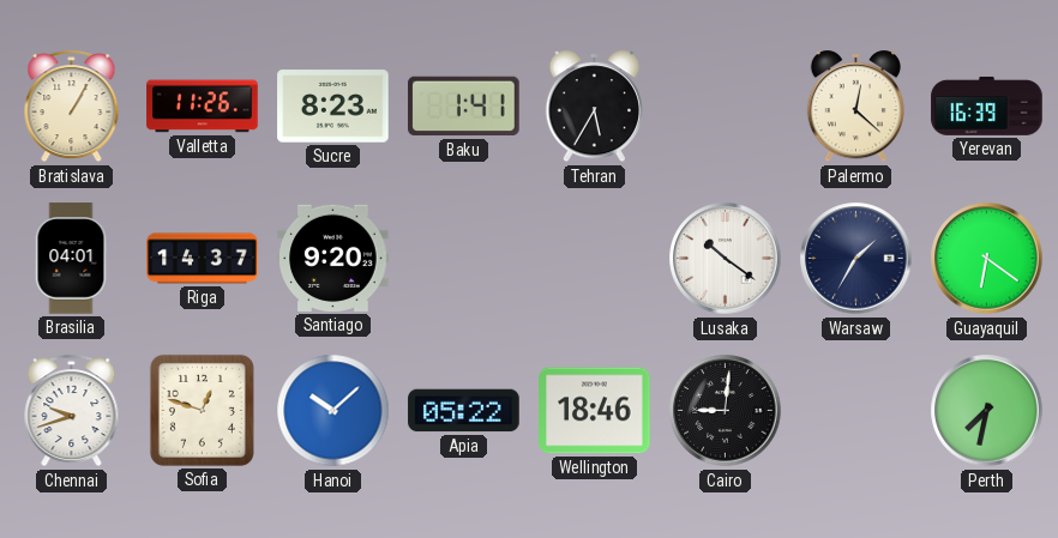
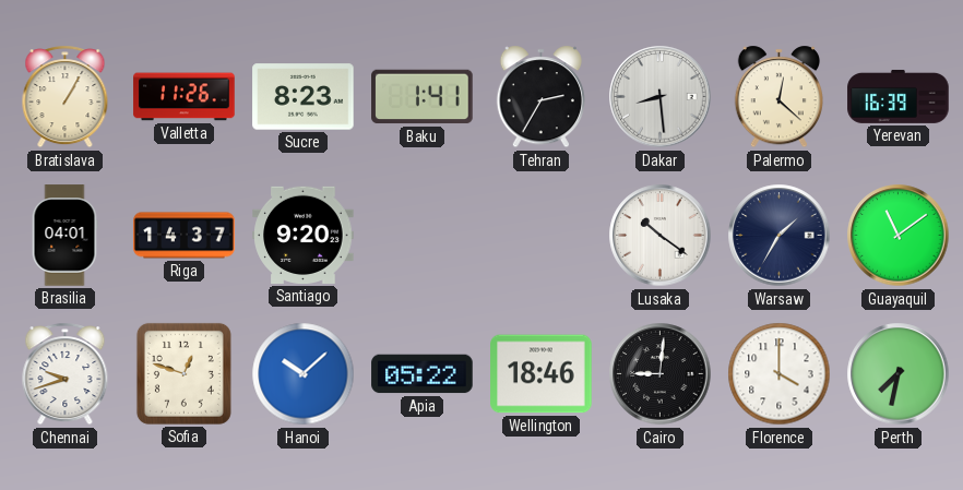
Tehran: 5:35 -> 2:35
Dakar: none -> 8:29
Guayaquil: 6:21 -> 11:09
Florence: none -> 4:00
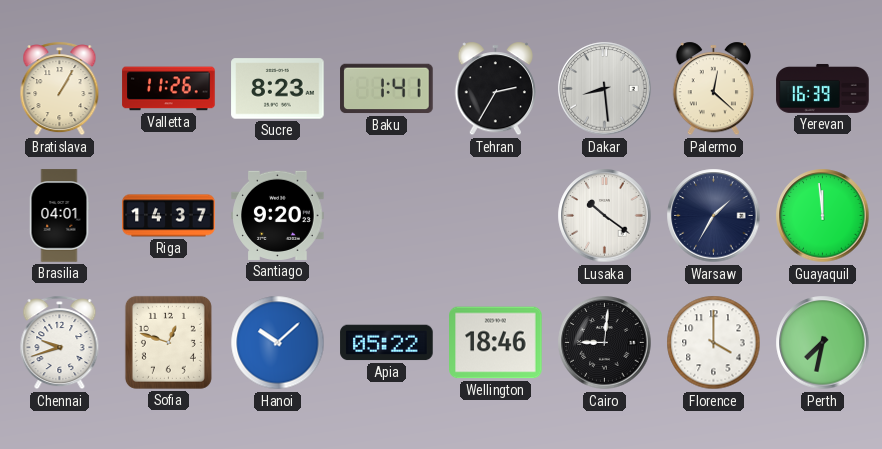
Guayaquil: 11:09 -> 11:59
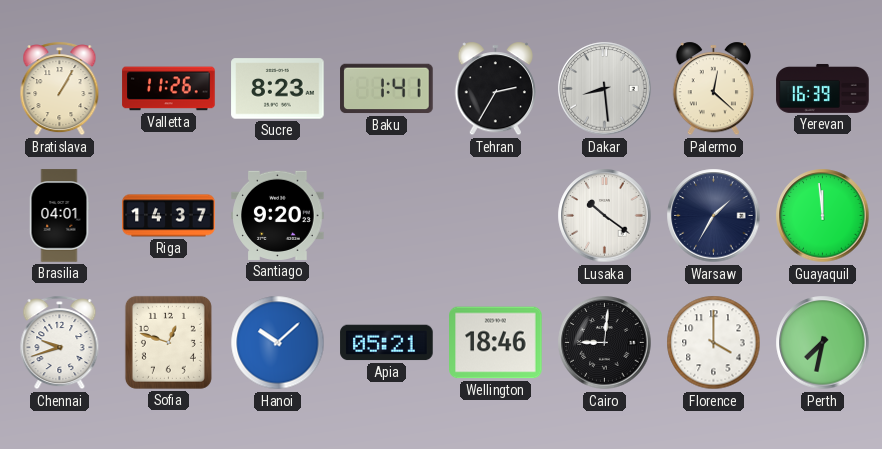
Apia: 05:22 -> 05:21
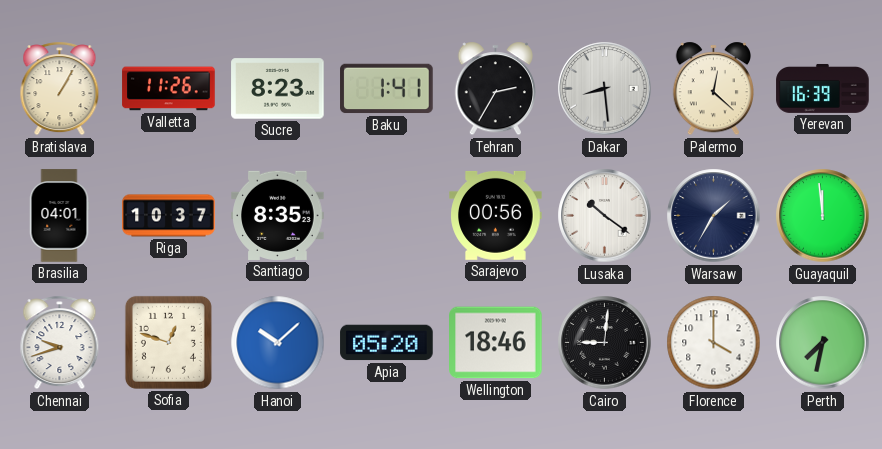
Riga: 14:37 -> 10:37
Santiago: 9:20 -> 8:35
Sarajevo: none -> 00:56
Apia: 05:21 -> 05:20
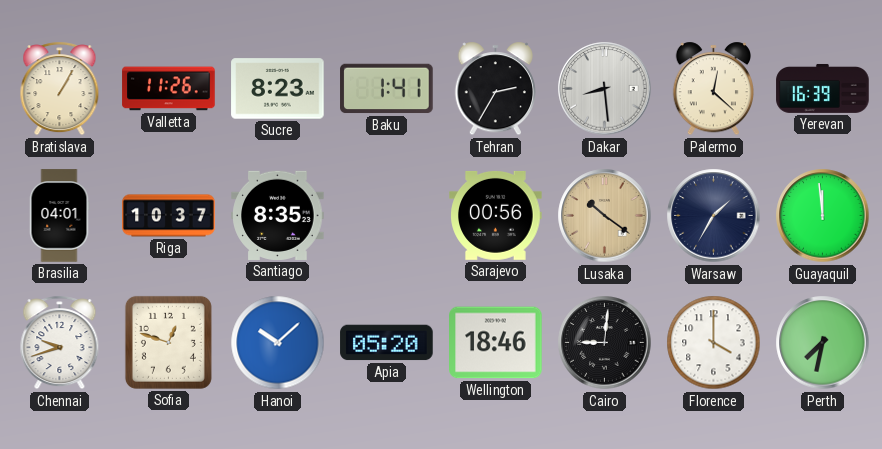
Lusaka dial: white -> champagne
